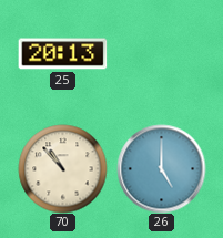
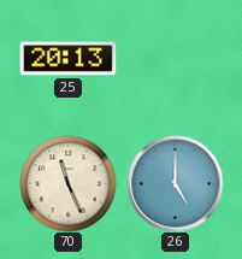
70: 10:53 -> 11:26
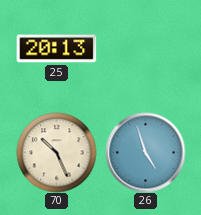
70: 11:26 -> 10:26
26: 5:00 -> 4:57
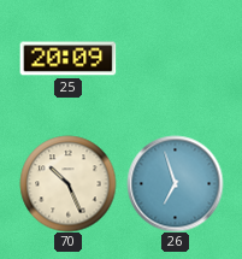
25: 20:13 -> 20:09
26: 4:57 -> 6:57
